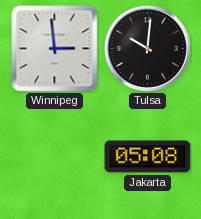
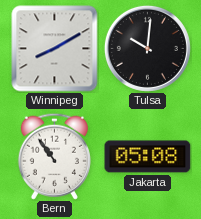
Winnipeg: 2:59 -> 8:10
Bern: none -> 10:54
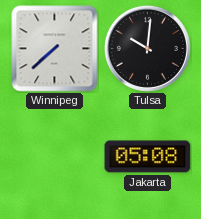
Winnipeg: 8:10 -> 7:38
Bern: 10:54 -> none
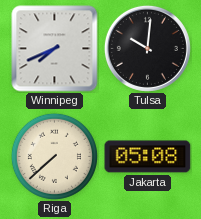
Winnipeg: 7:38 -> 7:41
Riga: none -> 7:38
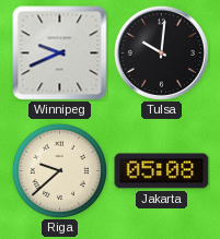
Winnipeg: 7:41 -> 9:41
Riga: 7:38 -> 9:38
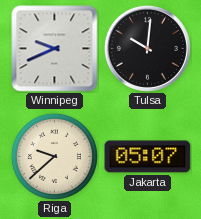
Jakarta: 05:08 -> 05:07
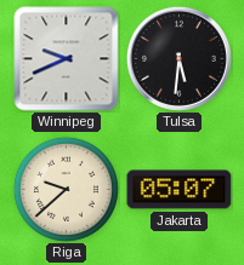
Tulsa: 10:01 -> 5:31
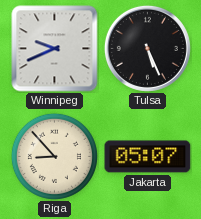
Tulsa: 5:31 -> 5:26
Riga: 9:38 -> 8:53
